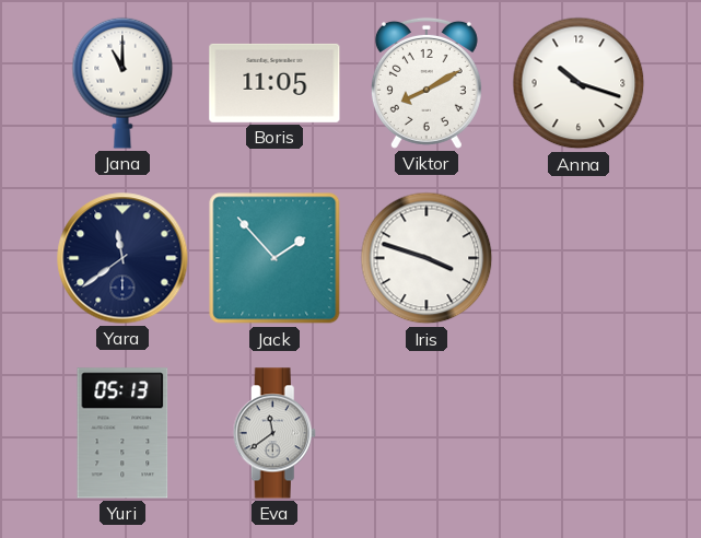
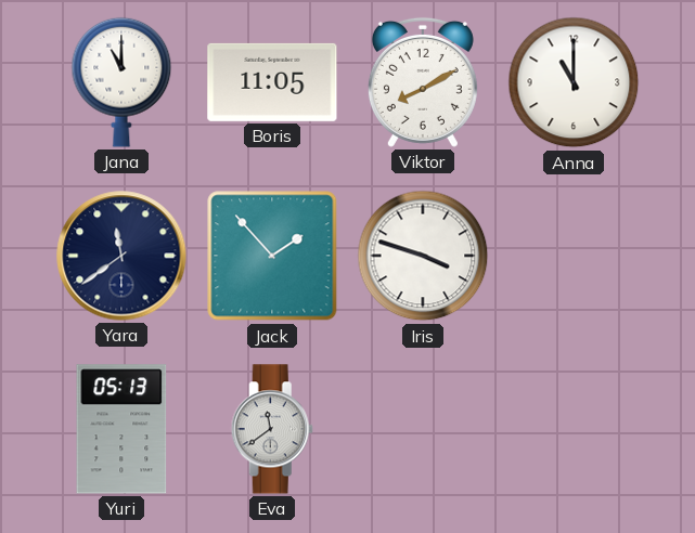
Anna: 10:18 -> 11:00
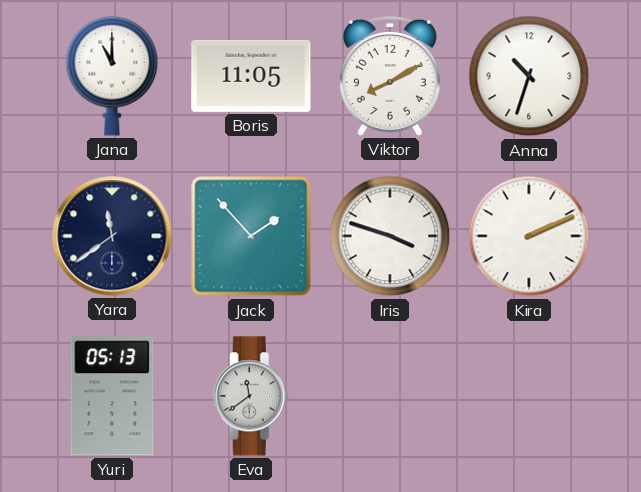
Anna: 11:00 -> 10:33
Kira: none -> 2:11
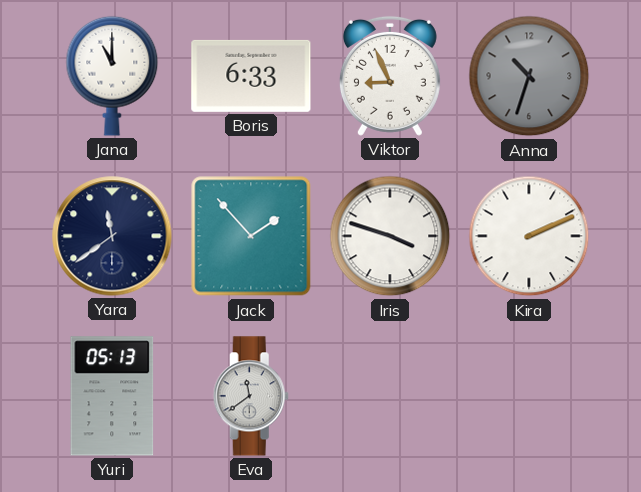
Boris: 11:05 -> 6:33
Viktor: 8:10 -> 8:56
Anna dial: white -> grey
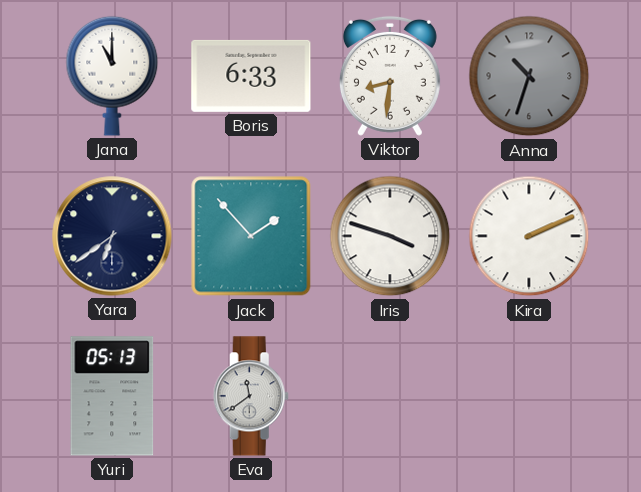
Viktor: 8:56 -> 8:31
Yara: 11:39 -> 6:39
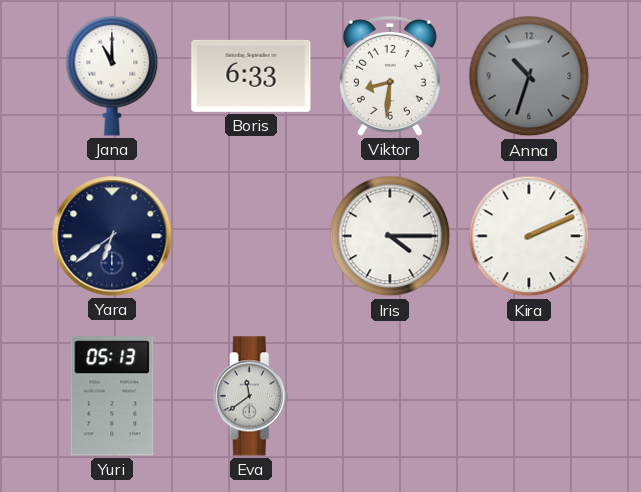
Jack: 1:53 -> none
Iris: 3:48 -> 4:15
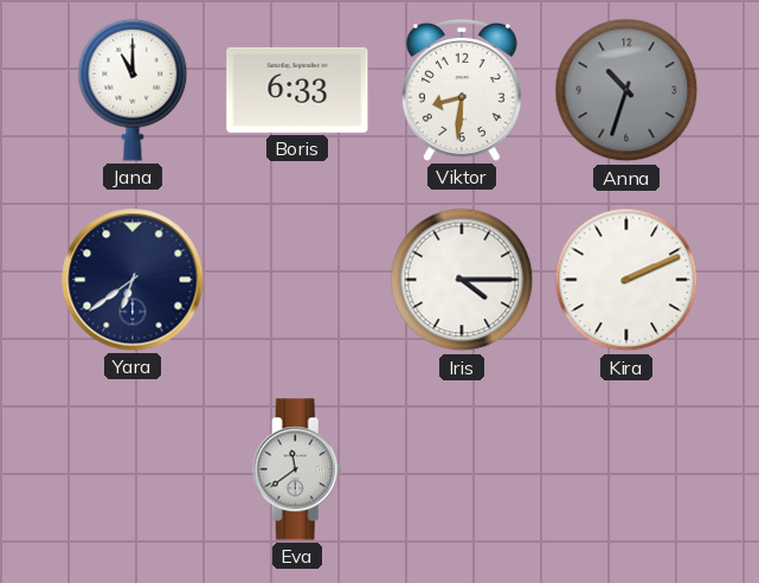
Yuri: 05:13 -> none
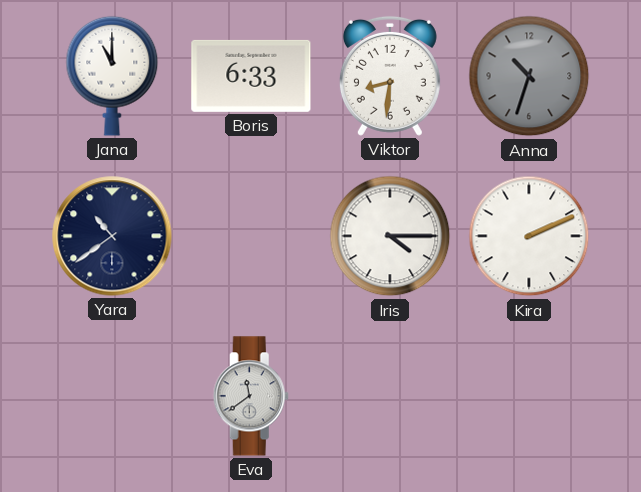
Yara: 6:39 -> 10:39
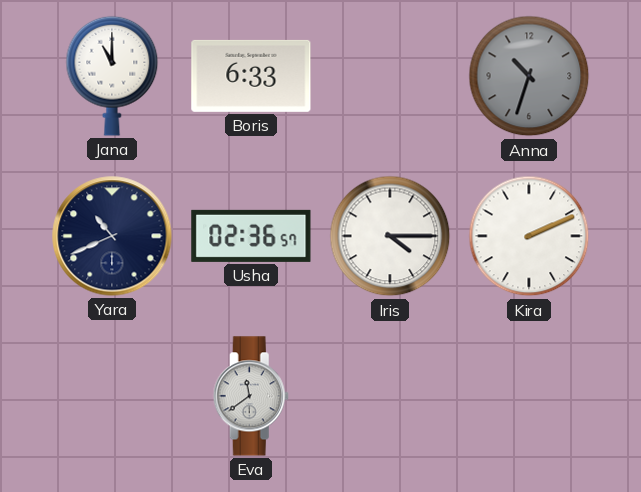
Viktor: 8:31 -> none
Yara: 10:39 -> 10:41
Usha: none -> 02:36
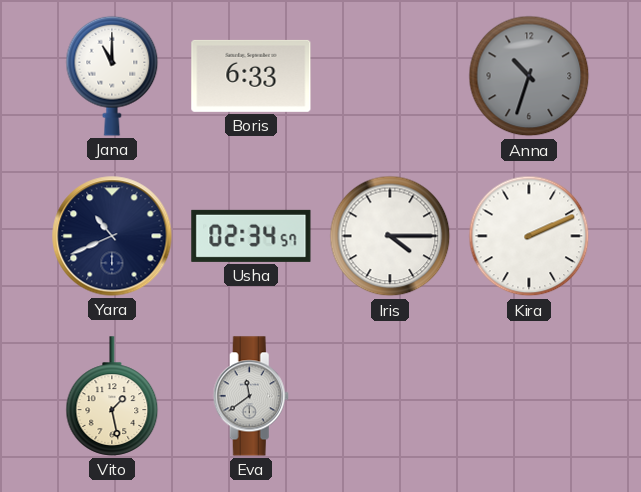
Usha: 02:36 -> 02:34
Vito: none -> 1:28
